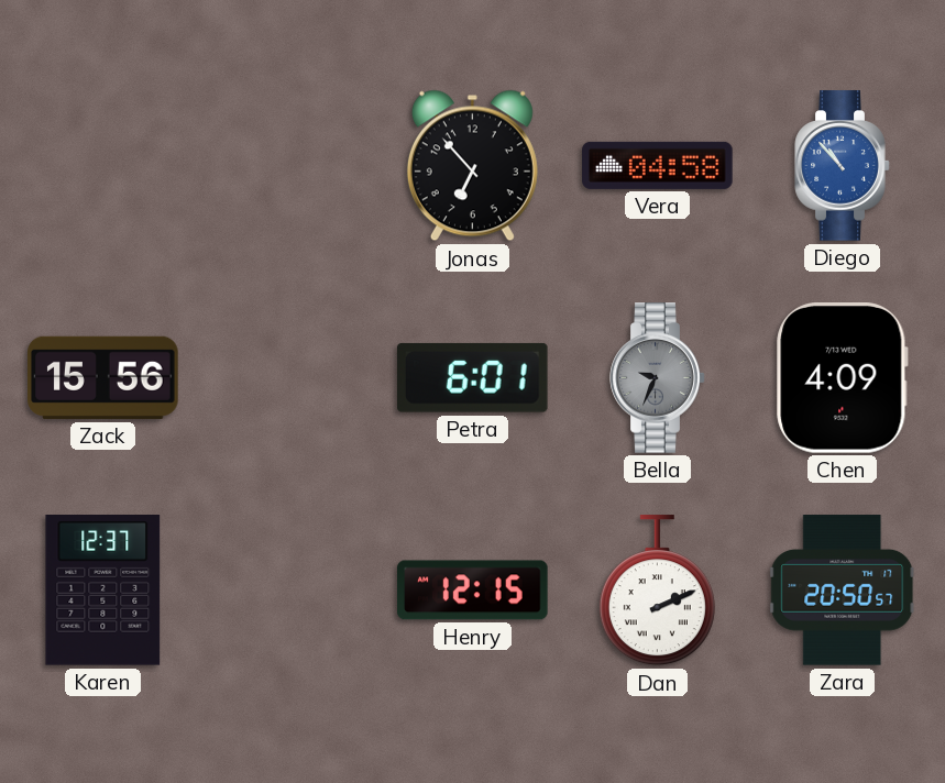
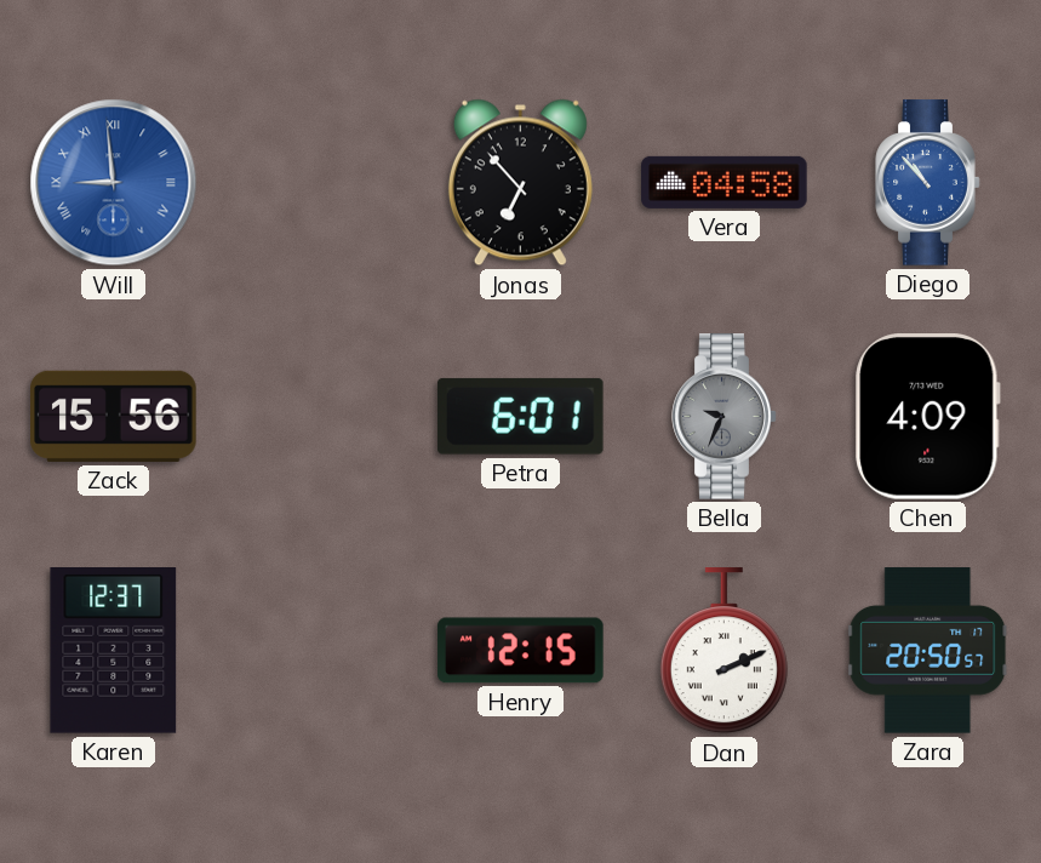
Will: none -> 8:59
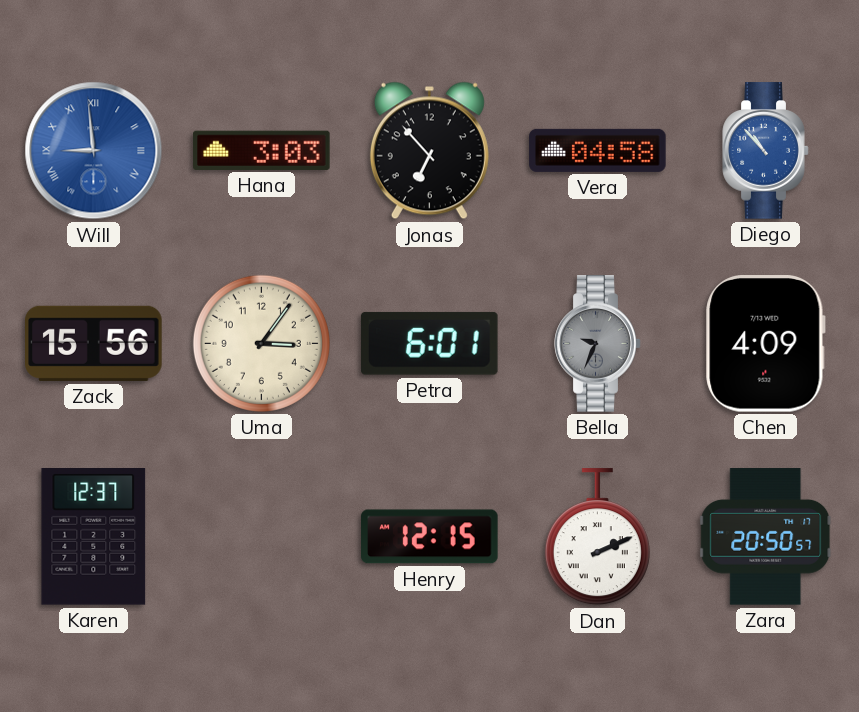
Hana: none -> 3:03
Uma: none -> 3:06
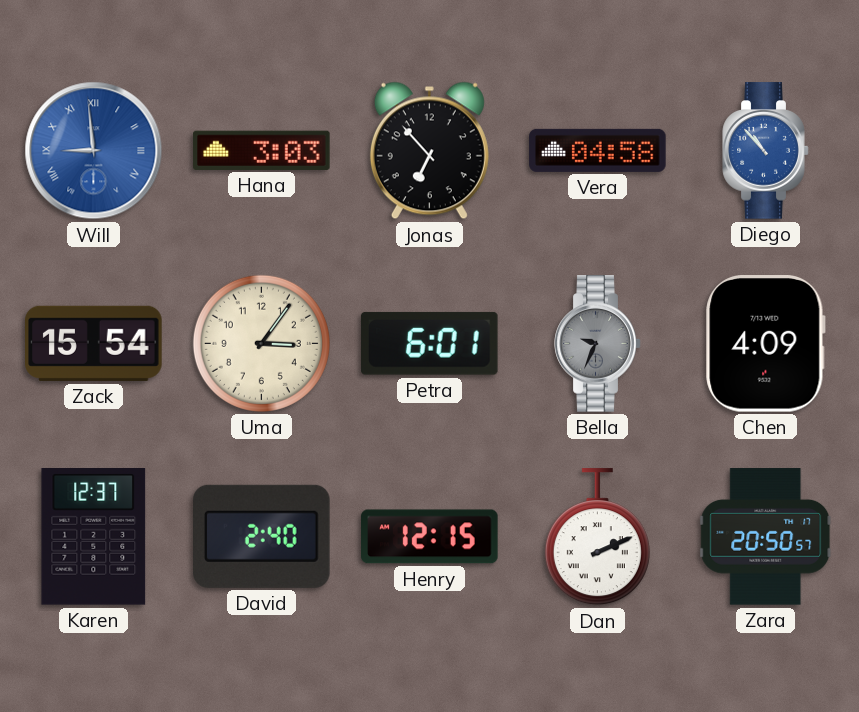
Zack: 15:56 -> 15:54
David: none -> 2:40
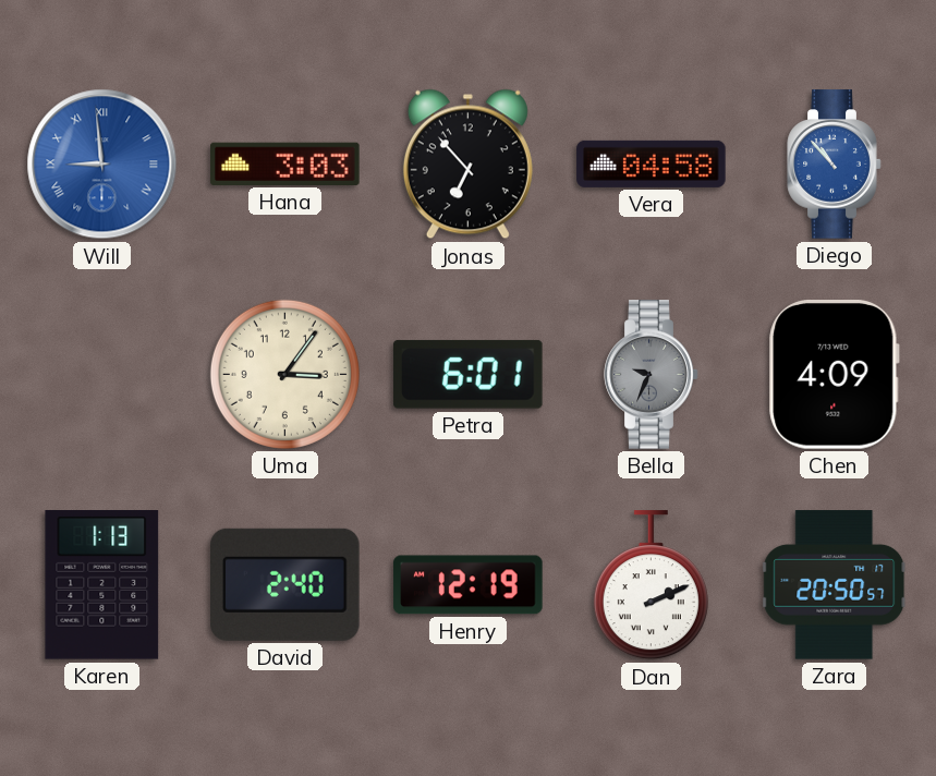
Zack: 15:54 -> none
Karen: 12:37 -> 1:13
Henry: 12:15 -> 12:19
